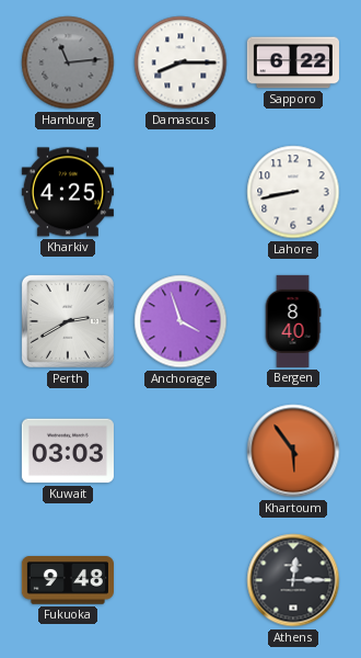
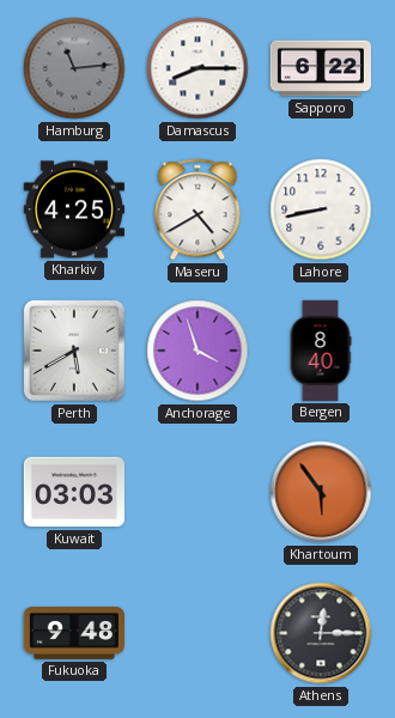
Maseru: none -> 4:40
Perth: 2:40 -> 5:40
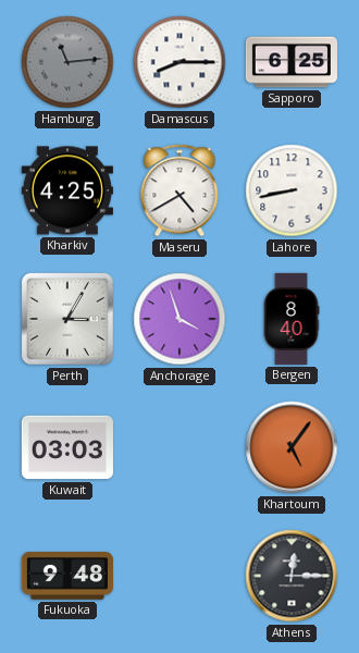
Sapporo: 6:22 -> 6:25
Perth: 5:40 -> 3:05
Khartoum: 5:54 -> 5:06
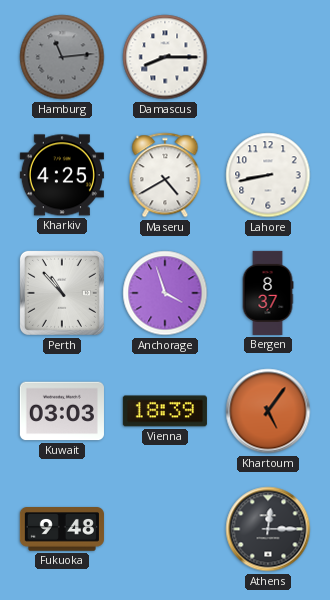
Sapporo: 6:25 -> none
Perth: 3:05 -> 10:53
Bergen: 8:40 -> 8:37
Vienna: none -> 18:39
